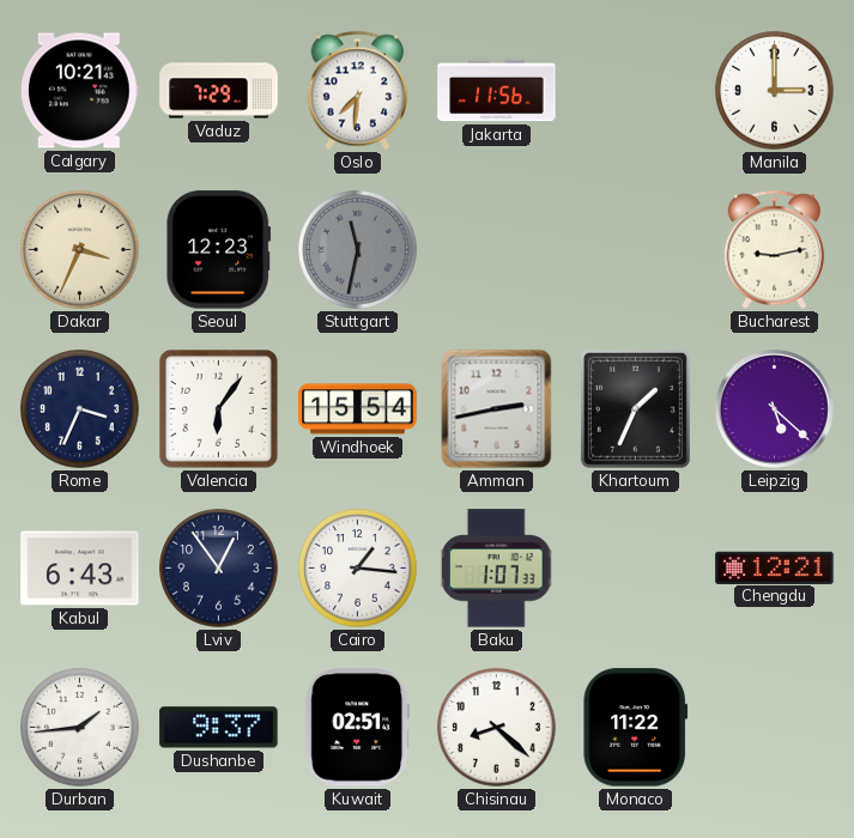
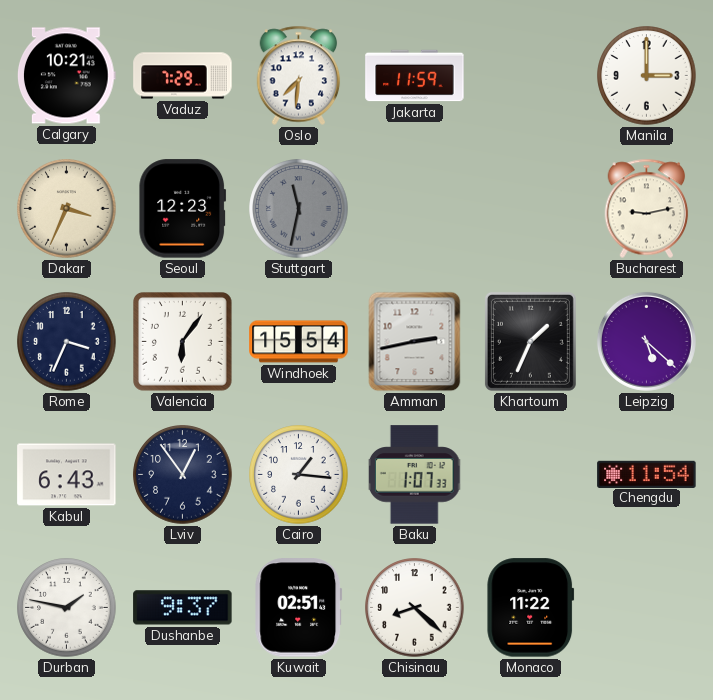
Jakarta: 11:56 -> 11:59
Chengdu: 12:21 -> 11:54
Durban: 1:44 -> 1:47
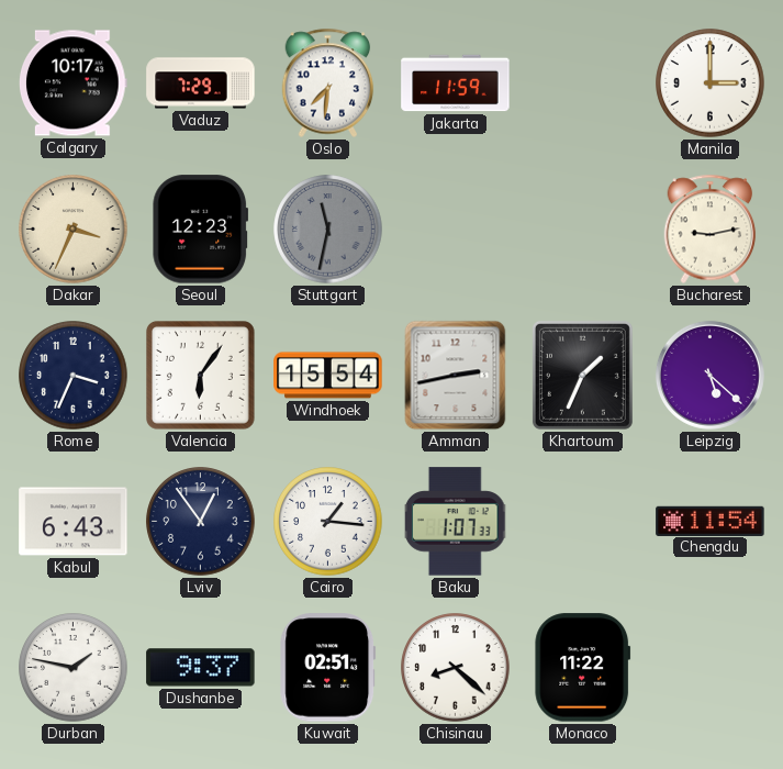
Calgary: 10:21 -> 10:17
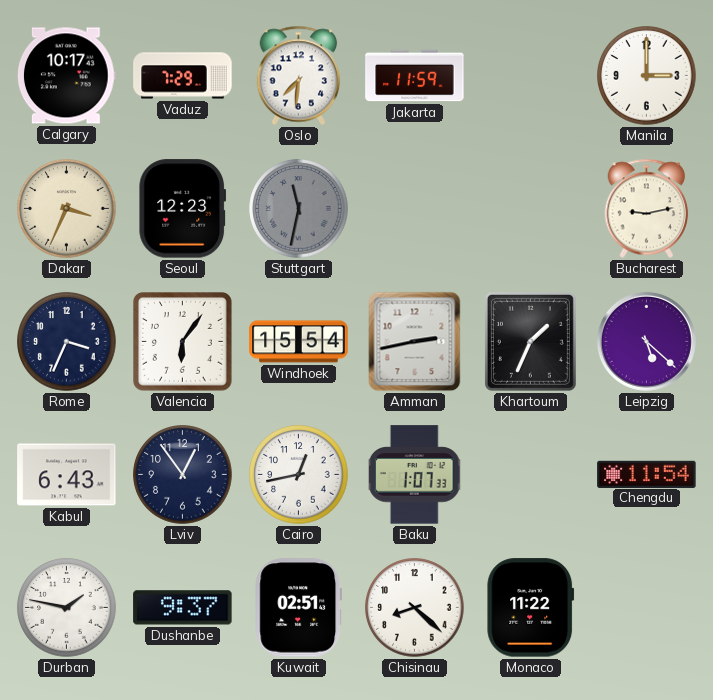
Cairo: 1:16 -> 12:43
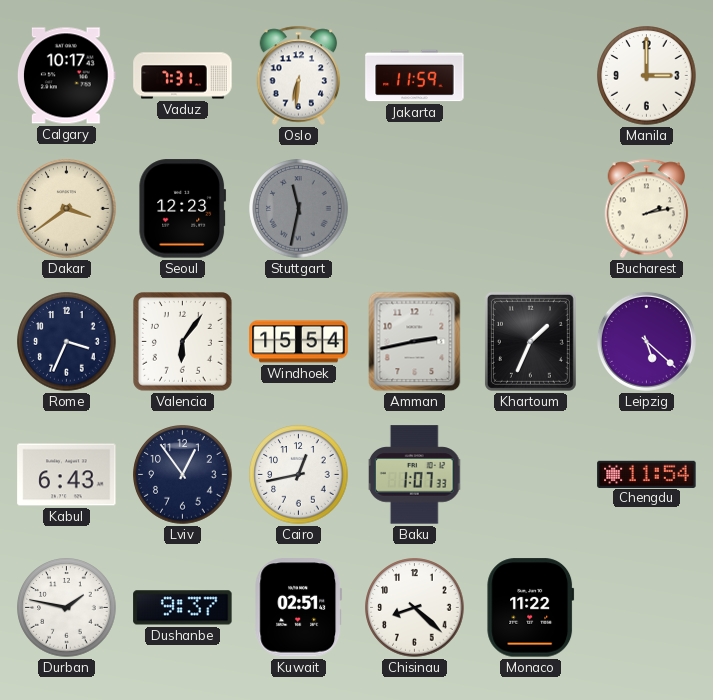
Vaduz: 7:29 -> 7:31
Oslo: 7:31 -> 6:31
Dakar: 3:34 -> 3:39
Bucharest: 9:13 -> 2:13
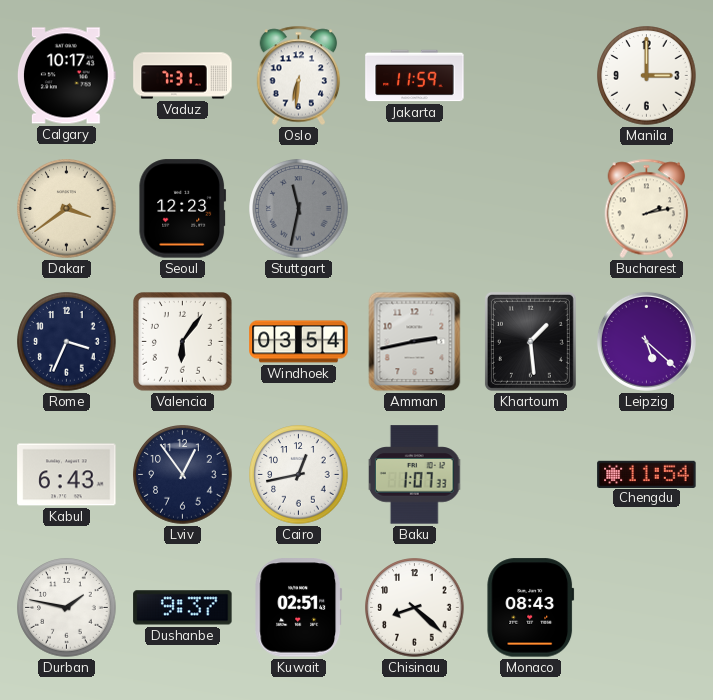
Windhoek: 15:54 -> 03:54
Khartoum: 1:34 -> 1:29
Monaco: 11:22 -> 08:43
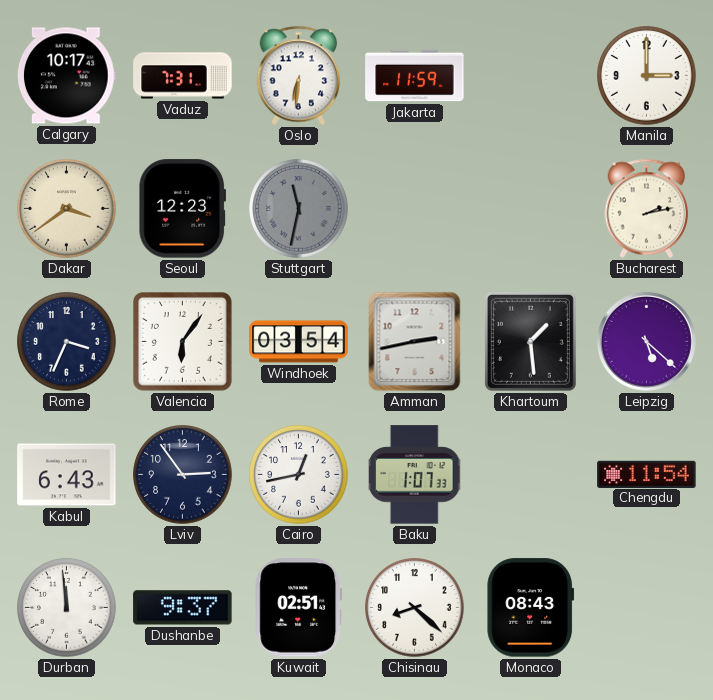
Lviv: 12:54 -> 2:54
Durban: 1:47 -> 11:59
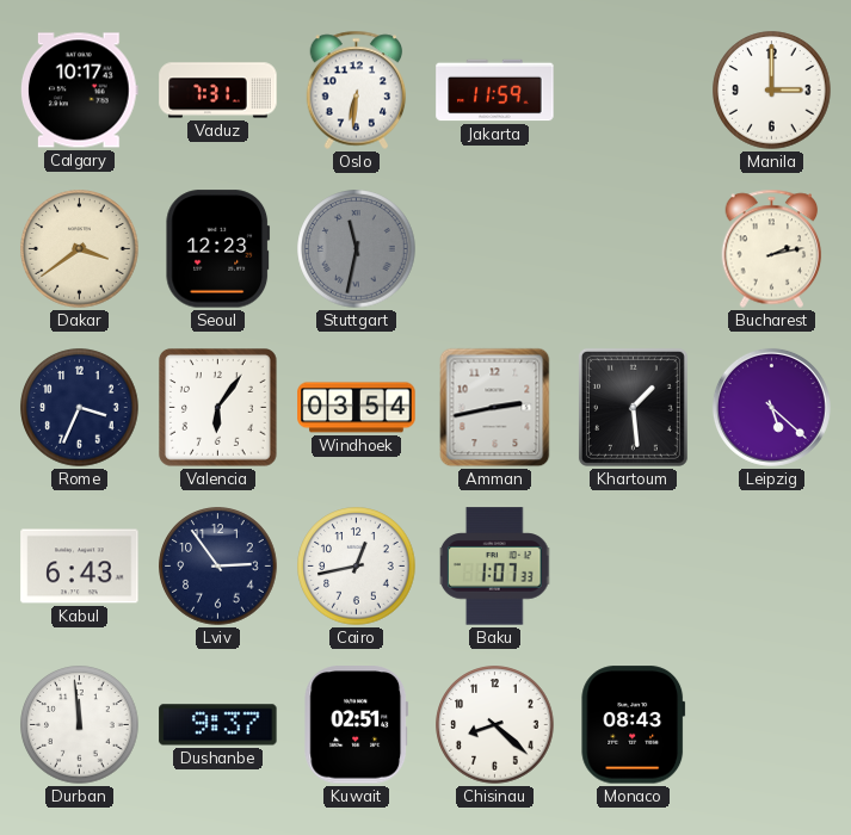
Chengdu: 11:54 -> none
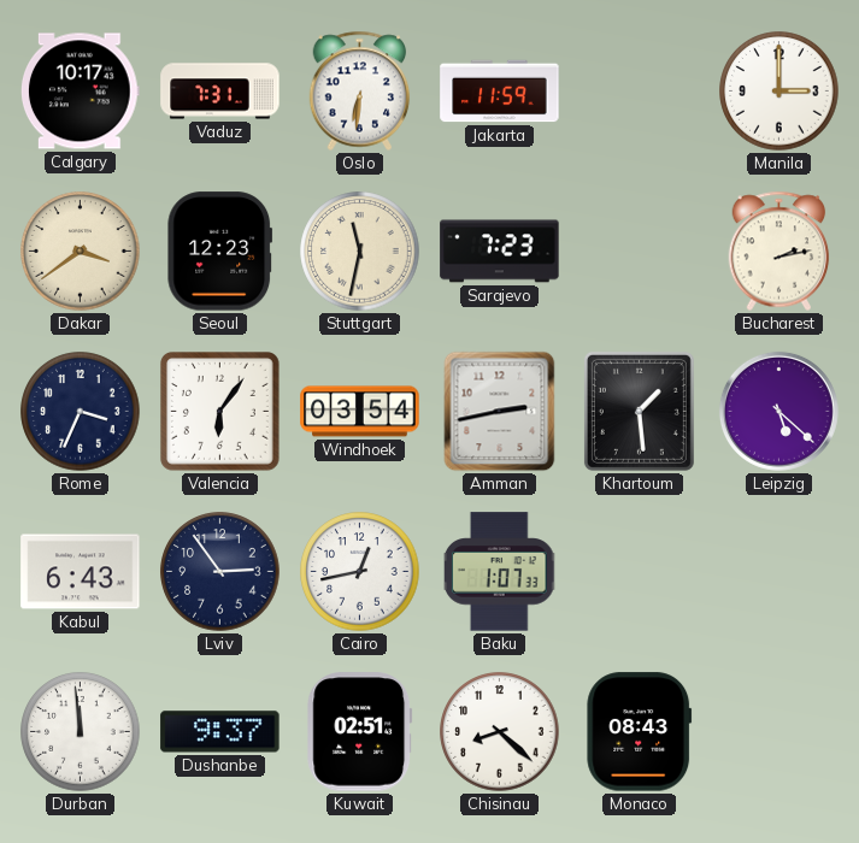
Stuttgart dial: grey -> cream
Sarajevo: none -> 7:23
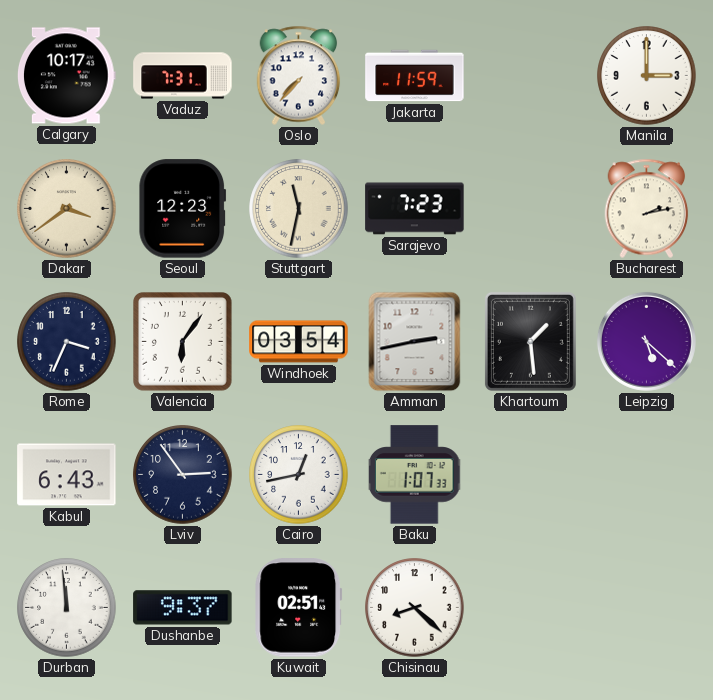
Oslo: 6:31 -> 7:37
Monaco: 08:43 -> none
